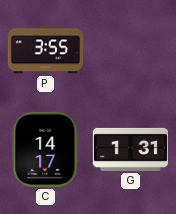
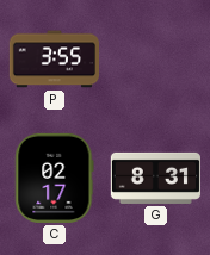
C: 14:17 -> 02:17
G: 1:31 -> 8:31
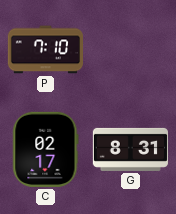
P: 3:55 -> 7:10
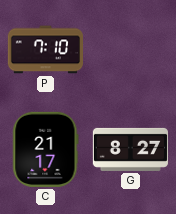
C: 02:17 -> 21:17
G: 8:31 -> 8:27
